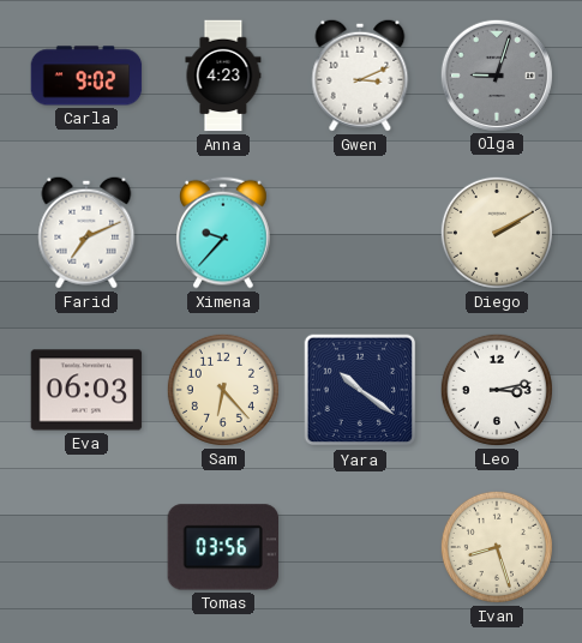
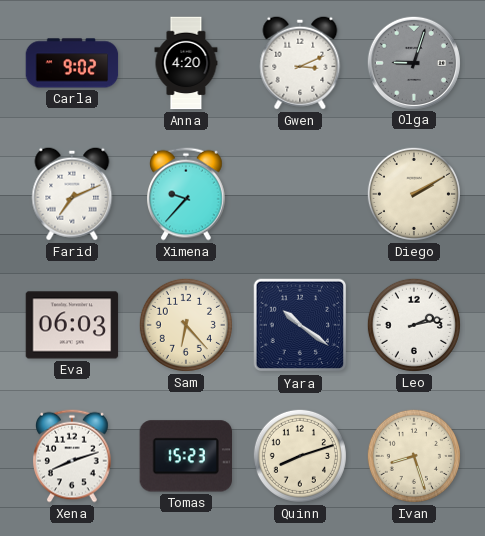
Anna: 4:23 -> 4:20
Leo: 3:13 -> 2:13
Xena: none -> 8:12
Tomas: 03:56 -> 15:23
Quinn: none -> 8:12
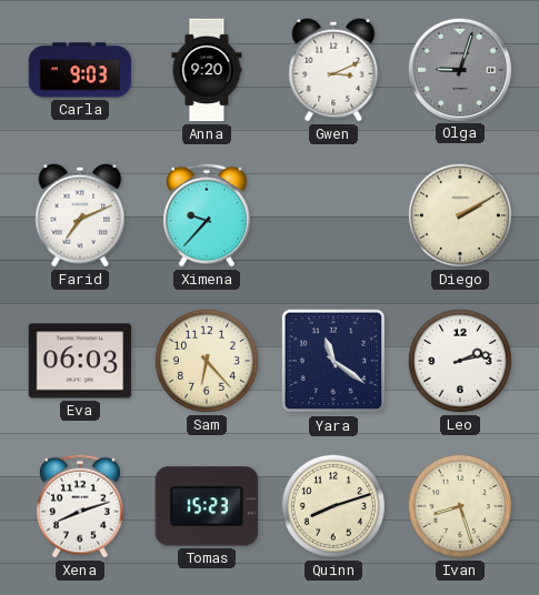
Carla: 9:02 -> 9:03
Anna: 4:20 -> 9:20
Yara: 10:21 -> 11:21
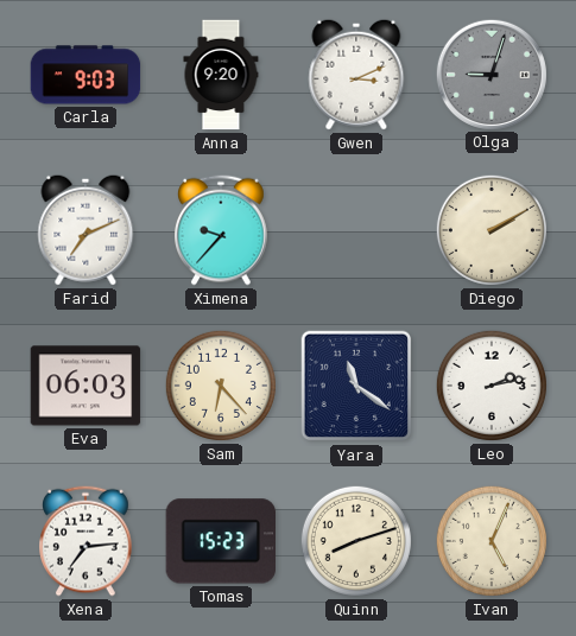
Xena: 8:12 -> 7:14
Ivan: 8:27 -> 5:04
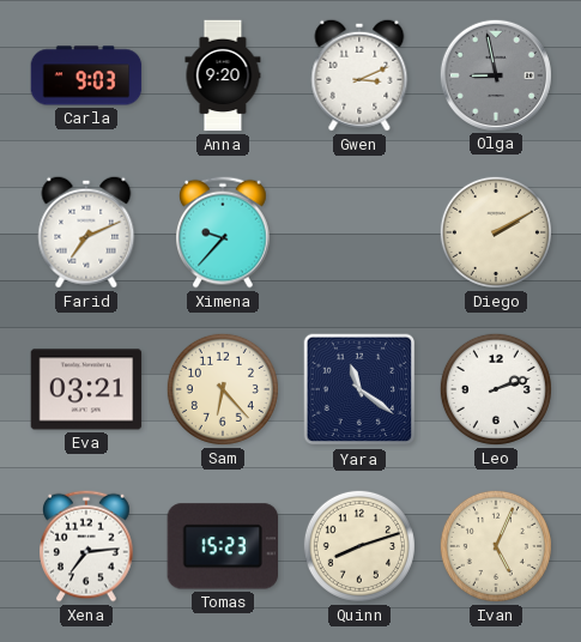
Olga: 9:03 -> 8:58
Eva: 06:03 -> 03:21
Leo: 2:13 -> 2:12
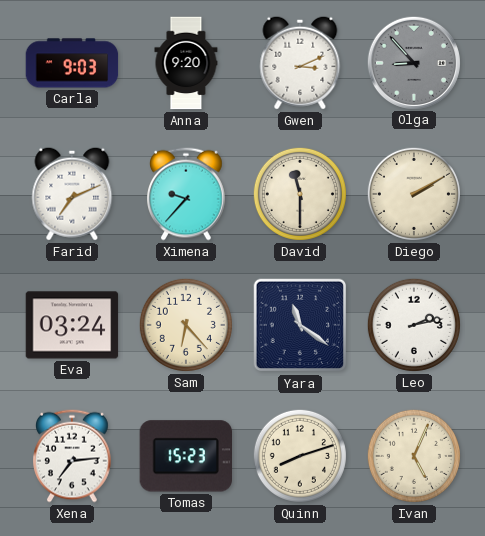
Olga: 8:58 -> 8:53
David: none -> 11:30
Eva: 03:21 -> 03:24
Leo: 2:12 -> 2:13
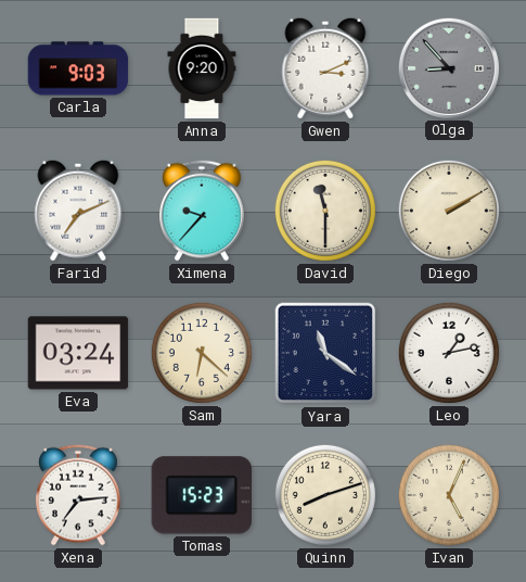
Sam: 6:23 -> 6:22
Leo: 2:13 -> 1:13
